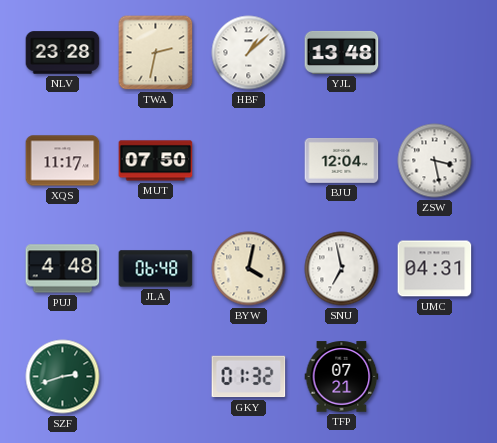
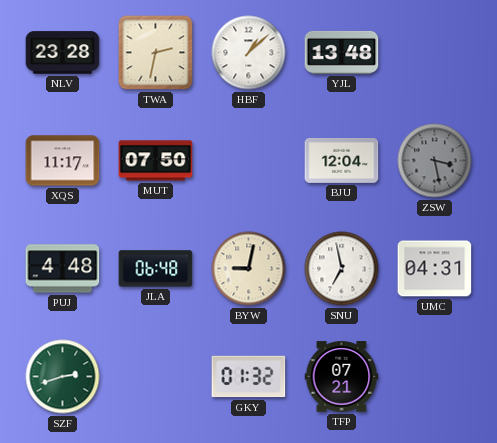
ZSW dial: white -> grey
BYW: 4:02 -> 9:02
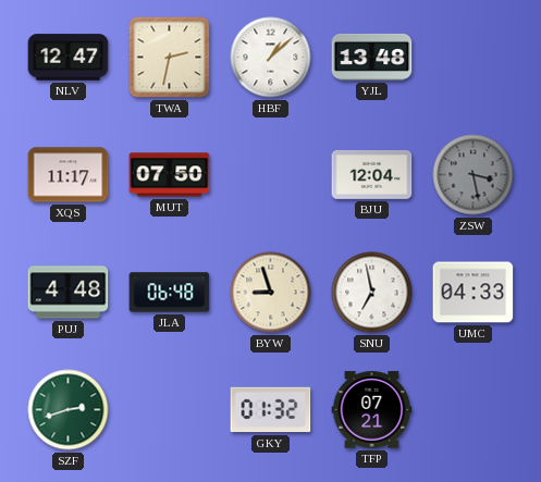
NLV: 23:28 -> 12:47
BYW: 9:02 -> 8:57
UMC: 04:31 -> 04:33
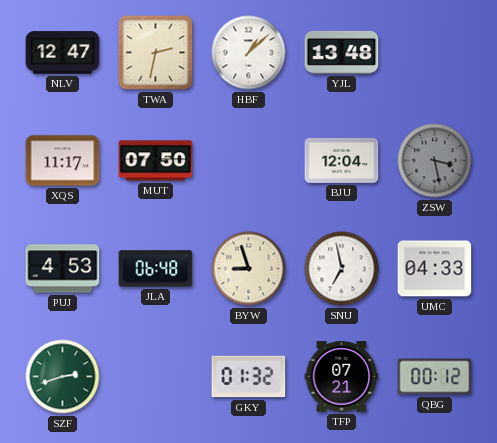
PUJ: 4:48 -> 4:53
QBG: none -> 00:12
